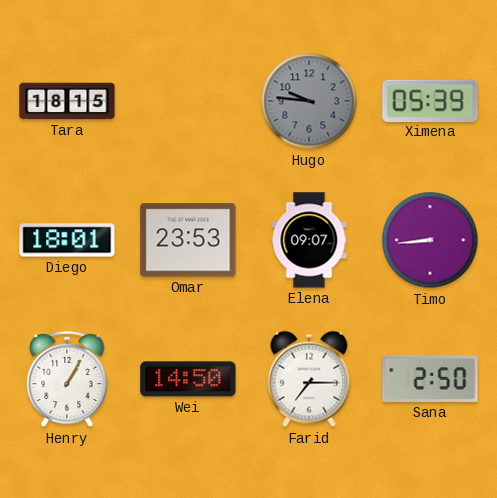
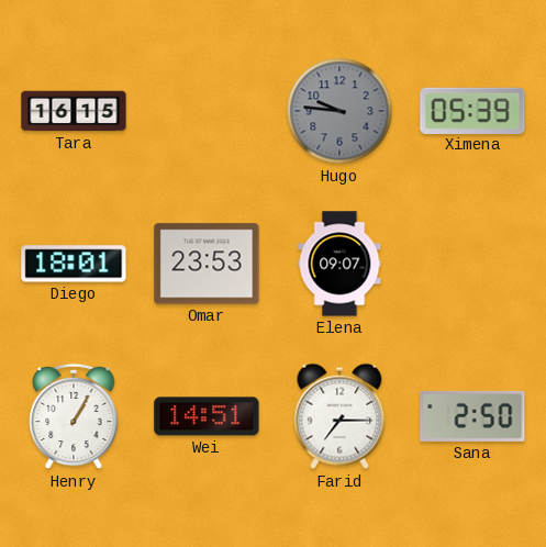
Tara: 18:15 -> 16:15
Timo: 8:44 -> none
Wei: 14:50 -> 14:51
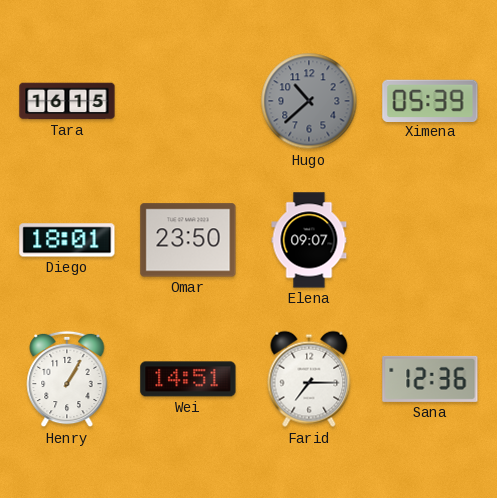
Hugo: 9:46 -> 10:38
Omar: 23:53 -> 23:50
Sana: 2:50 -> 12:36
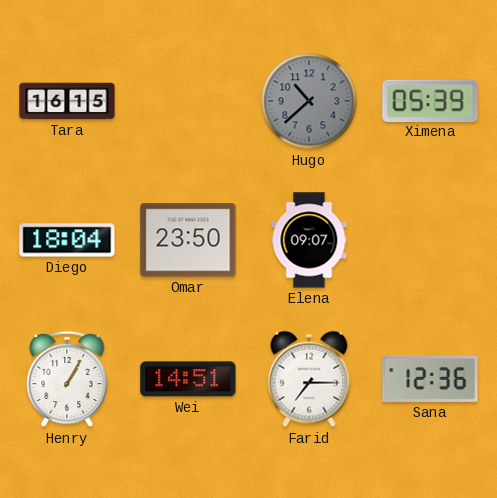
Diego: 18:01 -> 18:04
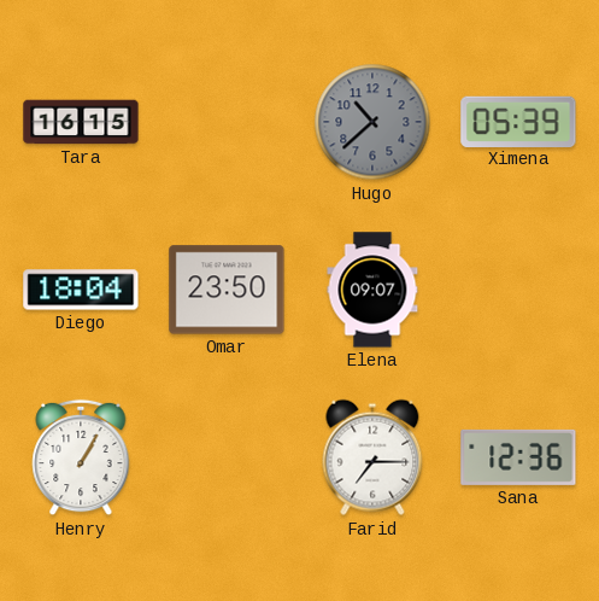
Wei: 14:51 -> none
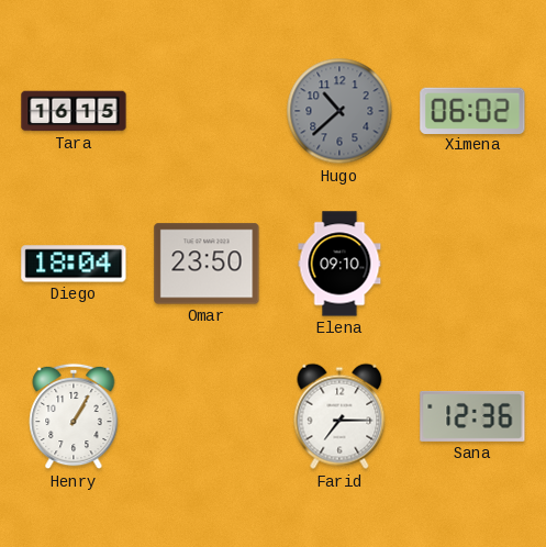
Ximena: 05:39 -> 06:02
Elena: 09:07 -> 09:10
